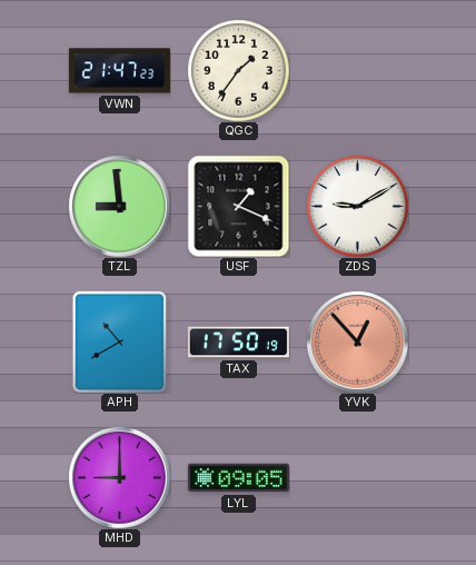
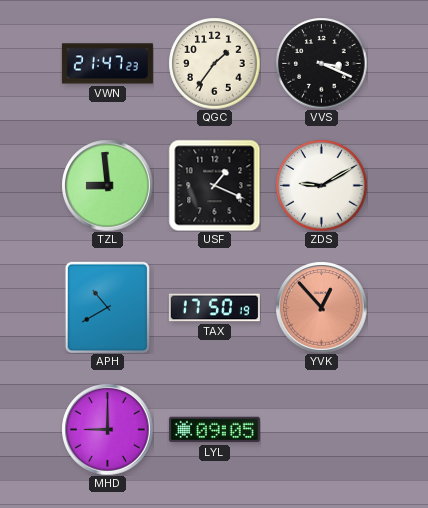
VVS: none -> 3:19
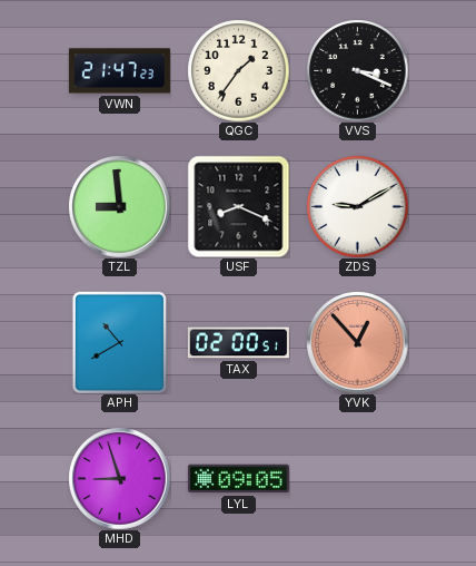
USF: 1:19 -> 8:19
TAX: 17:50 -> 02:00
MHD: 9:00 -> 8:57
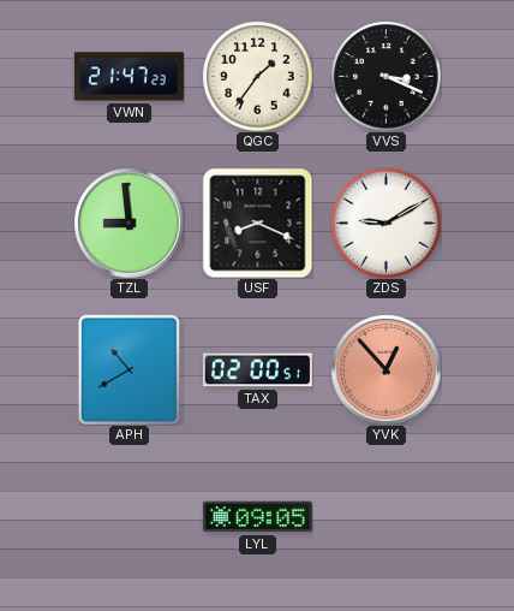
MHD: 8:57 -> none
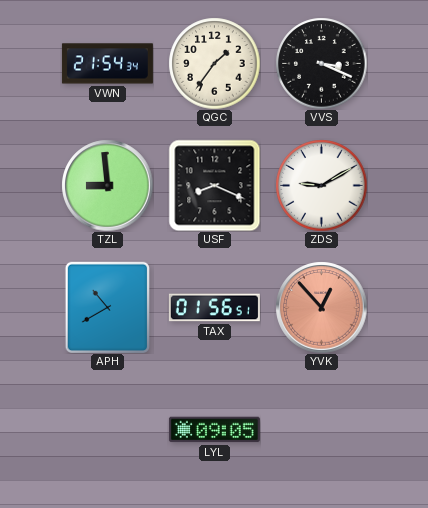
VWN: 21:47 -> 21:54
TAX: 02:00 -> 01:56
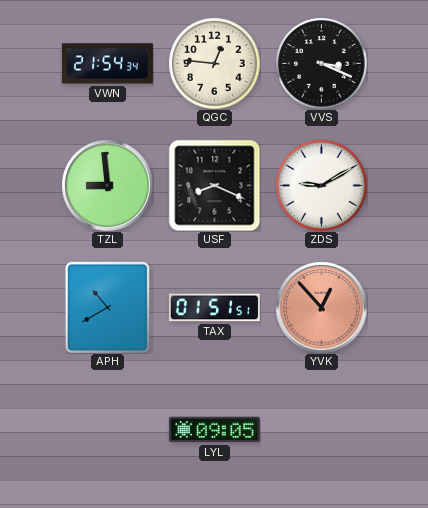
QGC: 1:36 -> 12:46
TAX: 01:56 -> 01:51
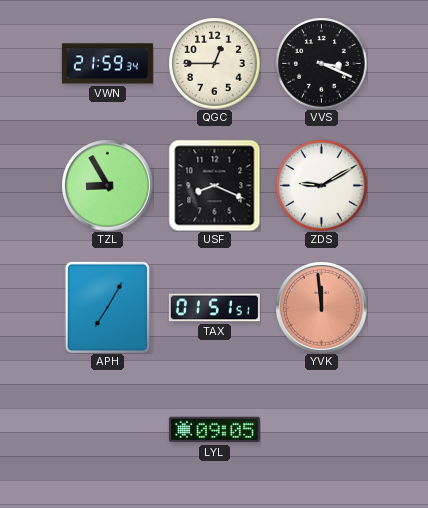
VWN: 21:54 -> 21:59
QGC: 12:46 -> 12:45
TZL: 8:59 -> 8:55
APH: 10:40 -> 7:05
YVK: 12:53 -> 11:59
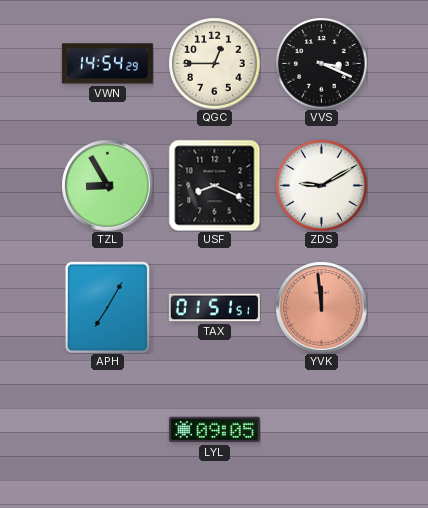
VWN: 21:59 -> 14:54
